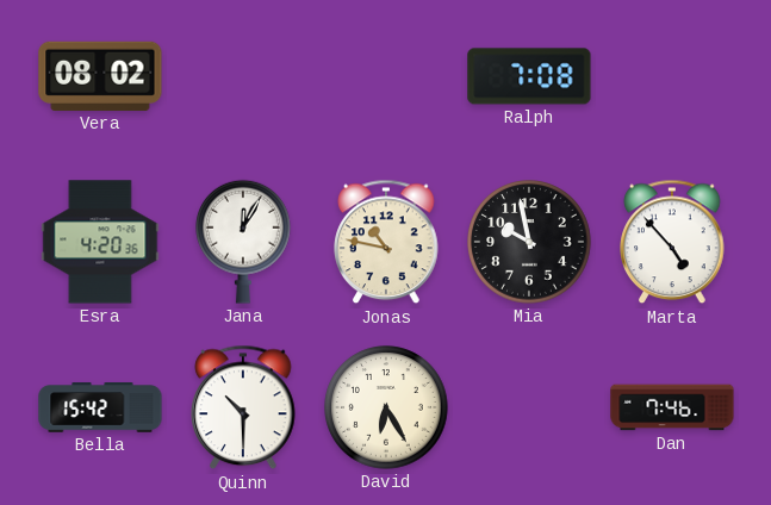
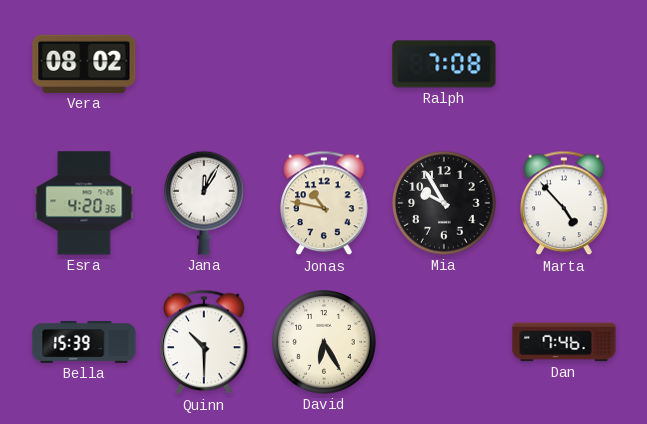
Mia: 9:58 -> 9:55
Bella: 15:42 -> 15:39
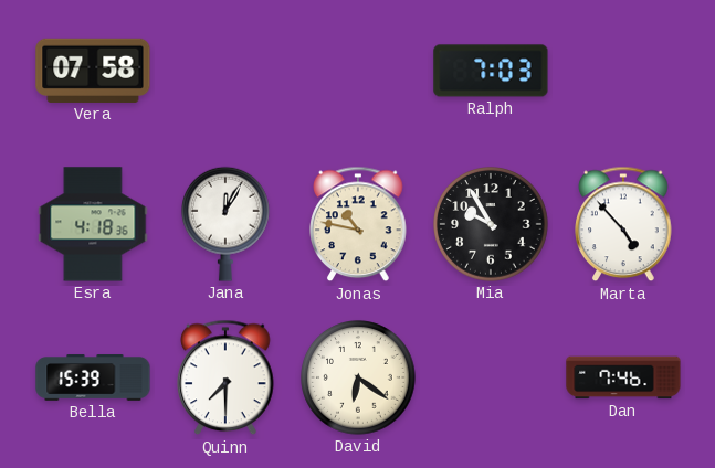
Vera: 08:02 -> 07:58
Ralph: 7:08 -> 7:03
Esra: 4:20 -> 4:18
Quinn: 10:30 -> 7:30
David: 6:25 -> 6:21
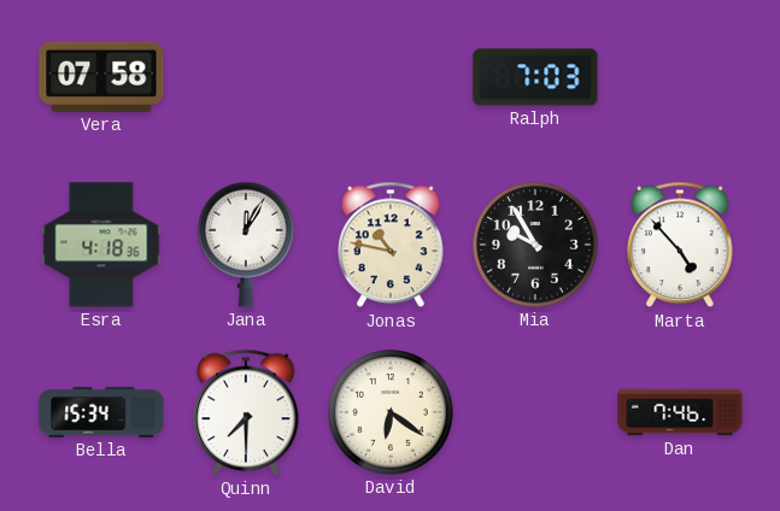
Bella: 15:39 -> 15:34
